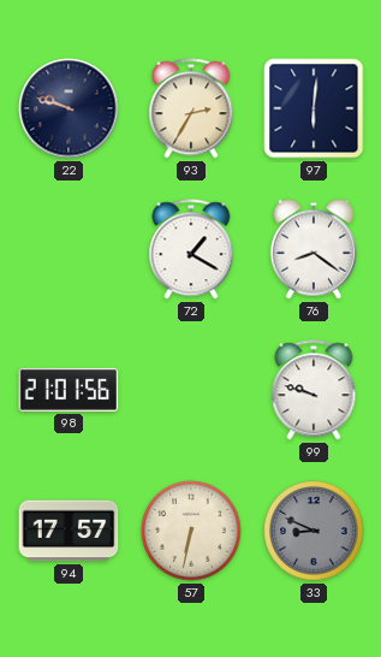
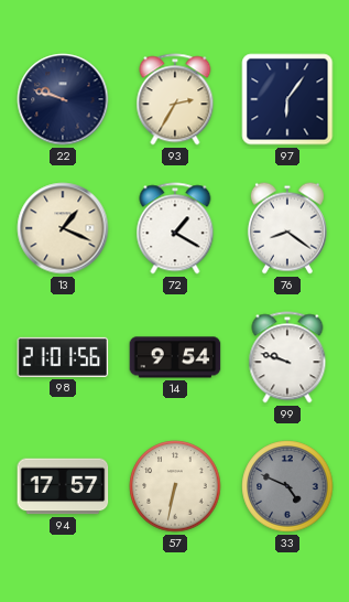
97: 6:01 -> 6:06
13: none -> 1:19
14: none -> 9:54
33: 8:49 -> 4:49
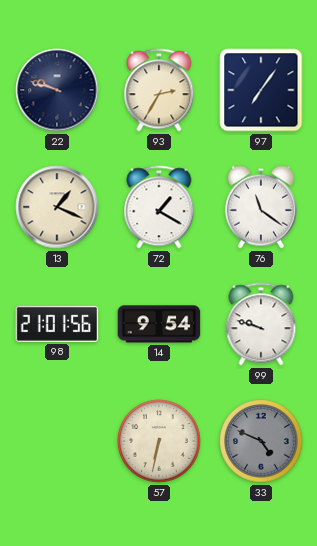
97: 6:06 -> 7:06
76: 8:21 -> 11:21
94: 17:57 -> none
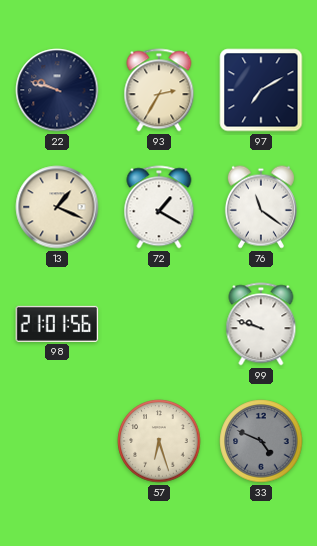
97: 7:06 -> 7:10
14: 9:54 -> none
57: 6:32 -> 6:27
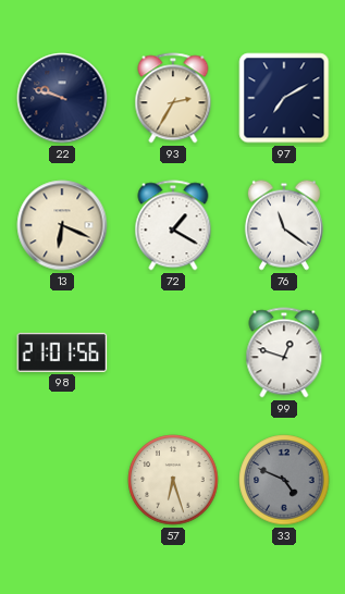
13: 1:19 -> 6:19
99: 9:48 -> 12:48
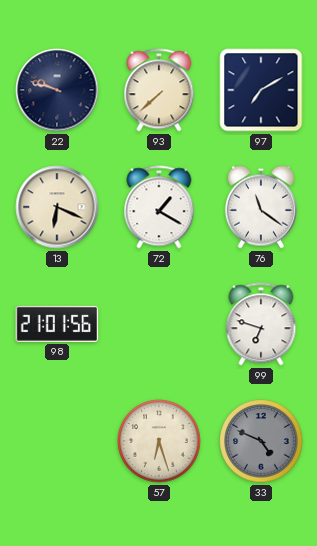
93: 2:35 -> 7:38
99: 12:48 -> 6:48
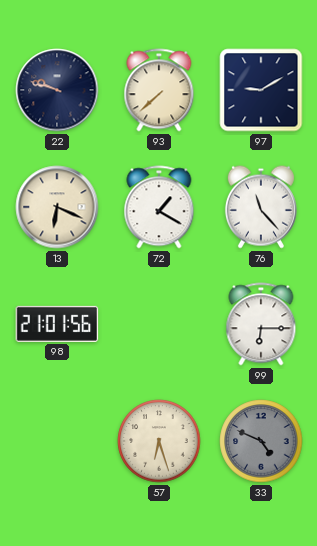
97: 7:10 -> 9:10
76: 11:21 -> 11:23
99: 6:48 -> 6:15
